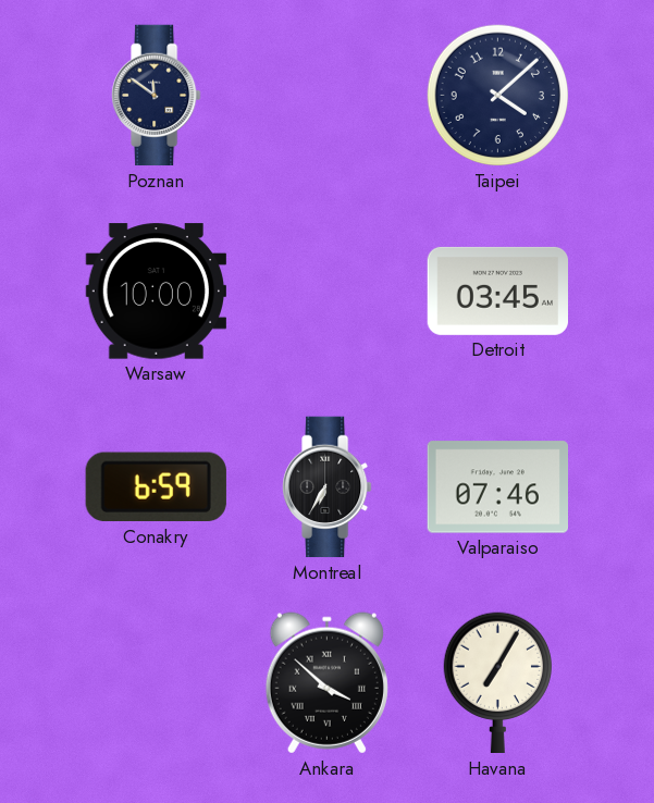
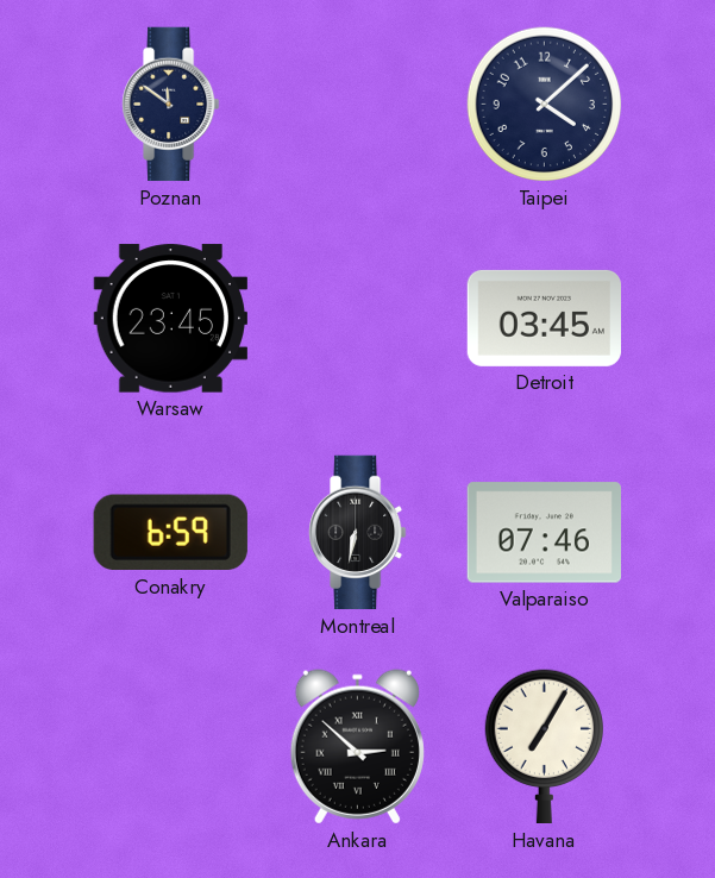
Warsaw: 10:00 -> 23:45
Montreal: 6:35 -> 6:32
Ankara: 3:52 -> 2:52
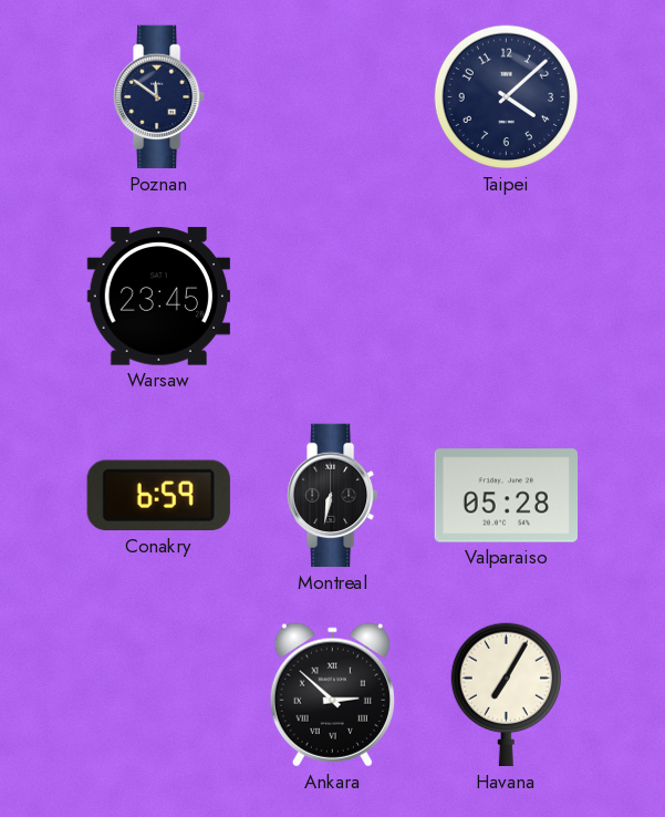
Detroit: 03:45 -> none
Valparaiso: 07:46 -> 05:28
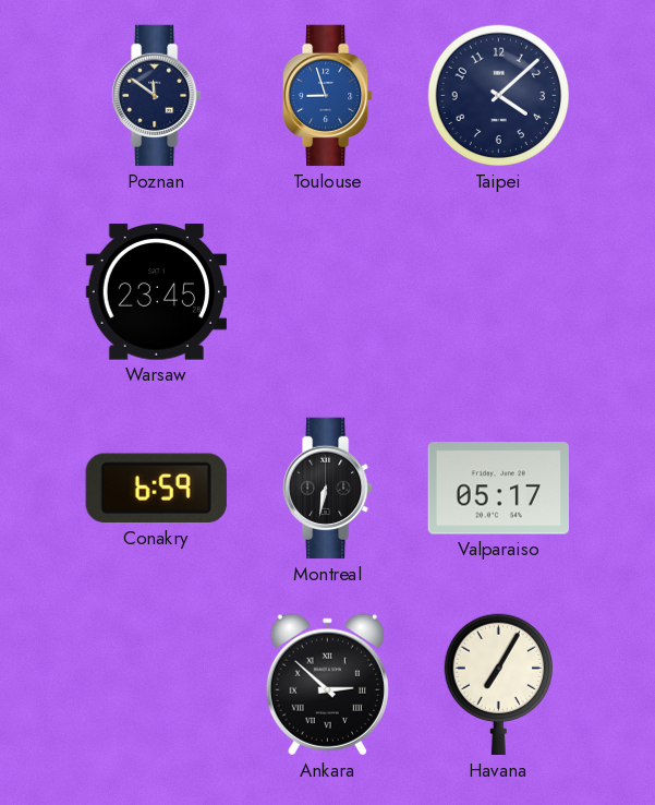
Toulouse: none -> 8:57
Valparaiso: 05:28 -> 05:17
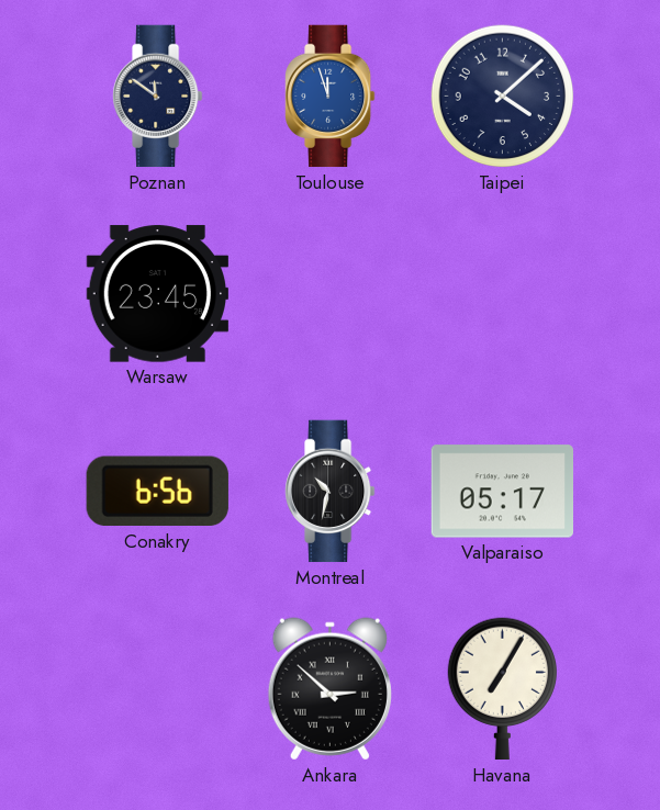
Toulouse: 8:57 -> 11:57
Conakry: 6:59 -> 6:56
Montreal: 6:32 -> 10:32
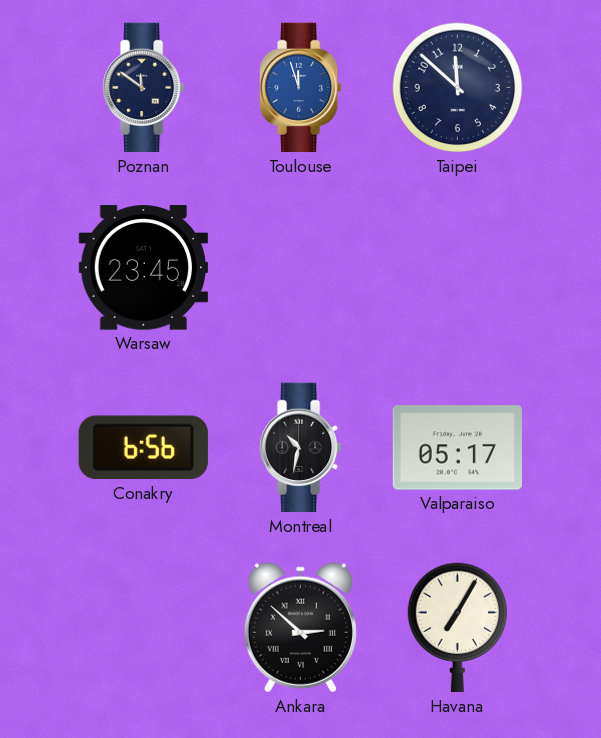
Taipei: 4:08 -> 11:52
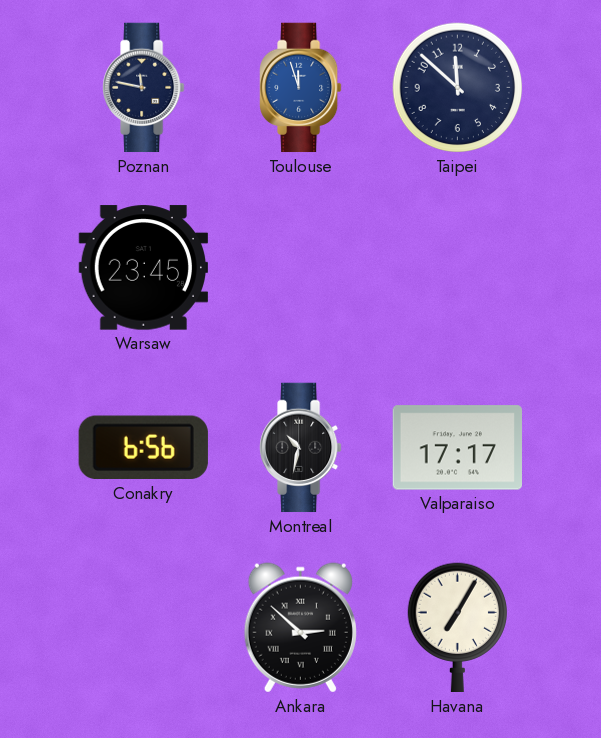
Poznan: 11:51 -> 11:47
Valparaiso: 05:17 -> 17:17
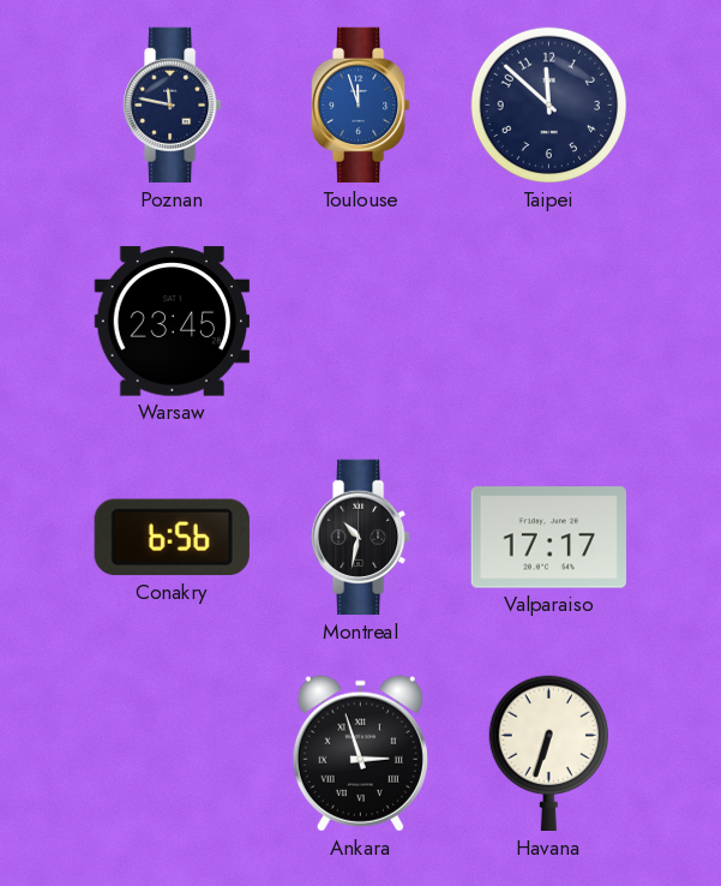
Ankara: 2:52 -> 2:57
Havana: 7:05 -> 6:33
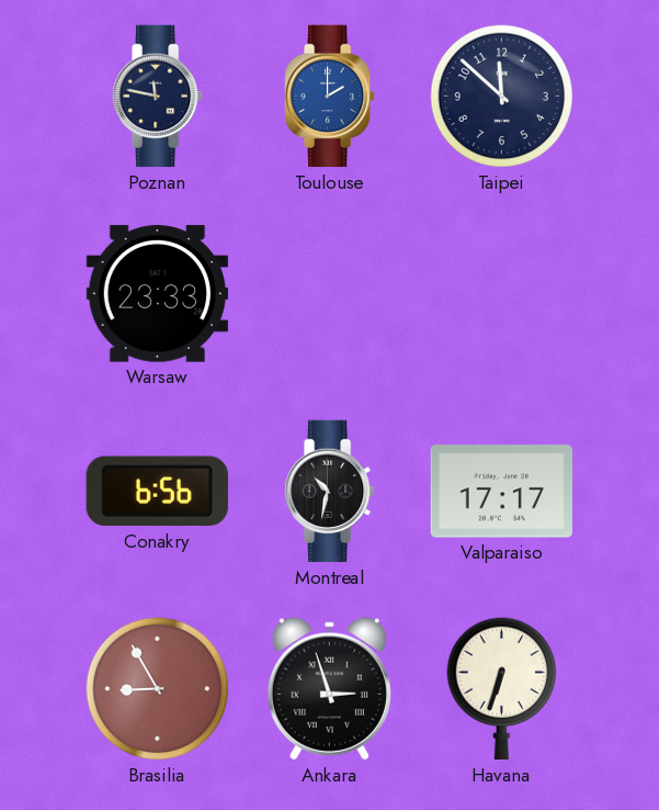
Toulouse: 11:57 -> 2:00
Warsaw: 23:45 -> 23:33
Brasilia: none -> 8:55
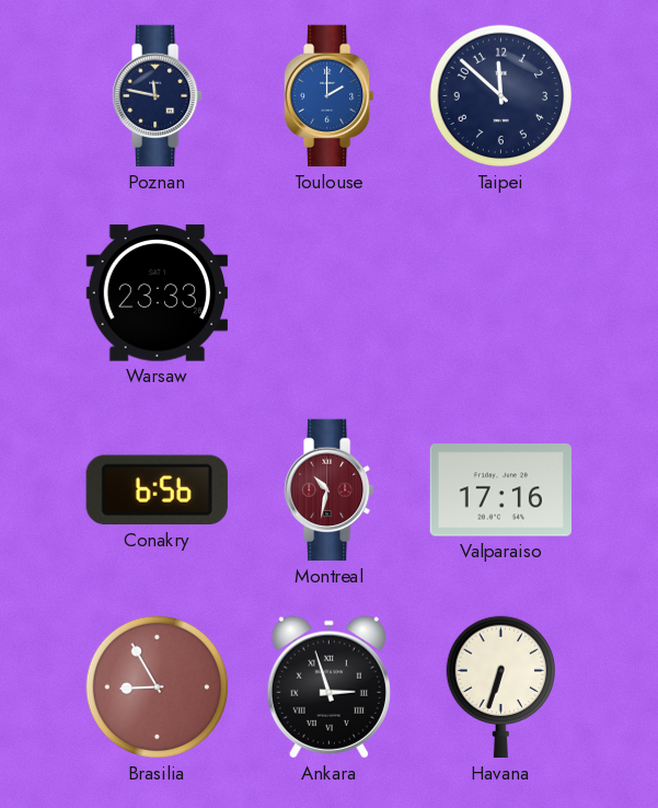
Montreal dial: black -> burgundy
Valparaiso: 17:17 -> 17:16
